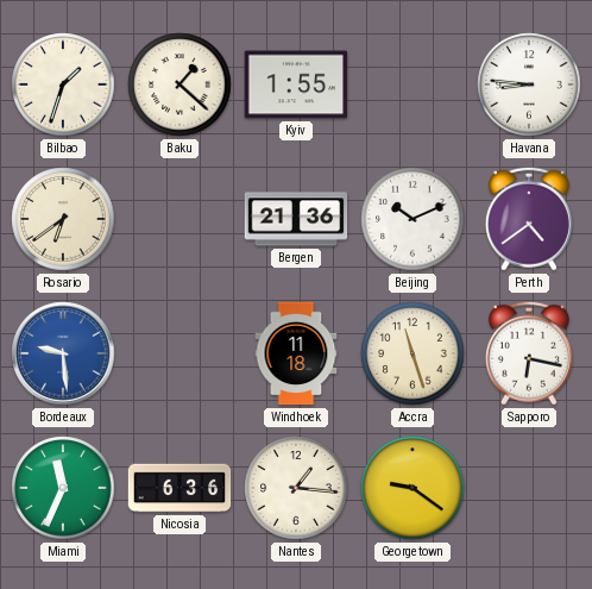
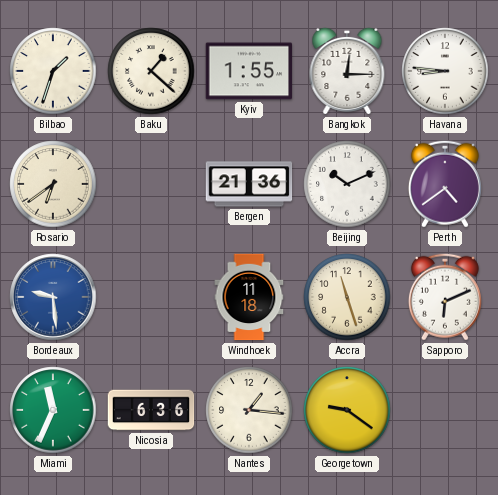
Bangkok: none -> 12:15
Sapporo: 6:17 -> 6:11
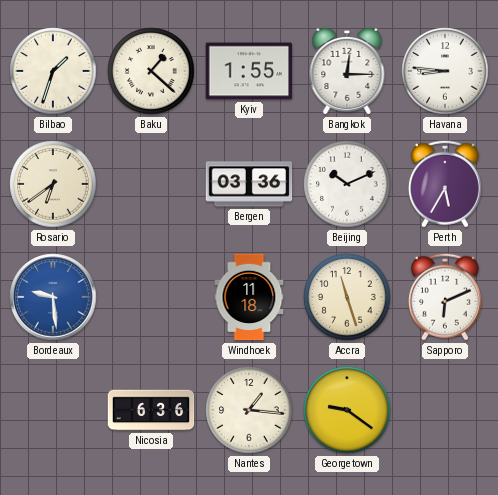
Bergen: 21:36 -> 03:36
Perth: 4:39 -> 5:35
Miami: 11:34 -> none
